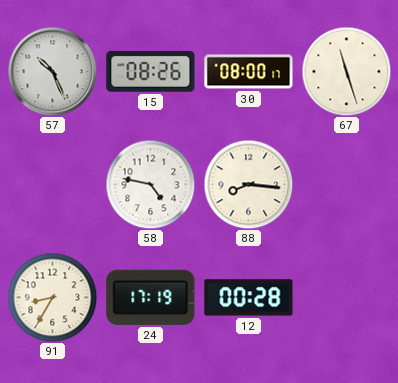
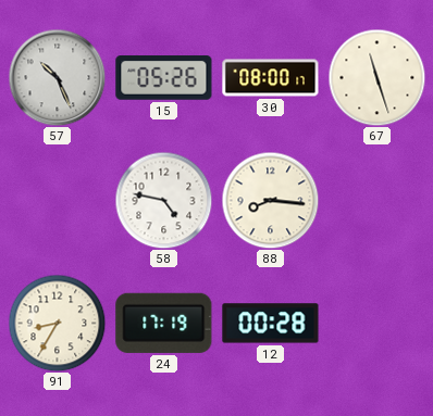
15: 08:26 -> 05:26
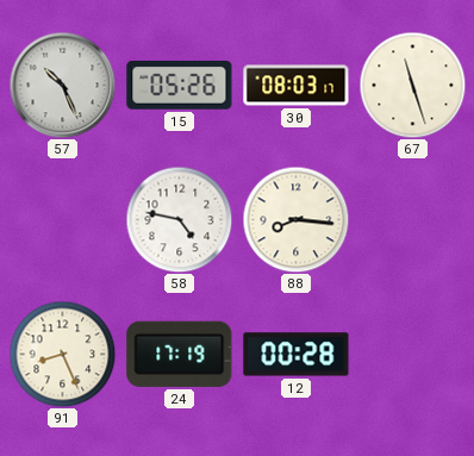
30: 08:00 -> 08:03
91: 8:35 -> 8:26
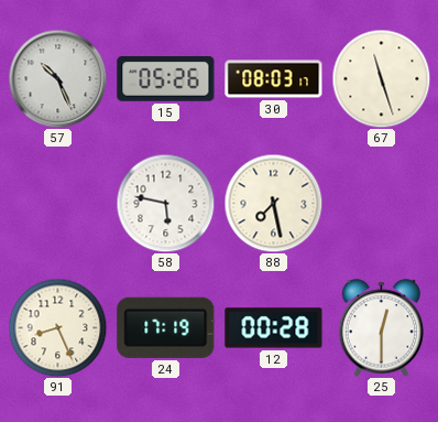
58: 4:47 -> 5:47
88: 8:16 -> 7:28
25: none -> 12:30
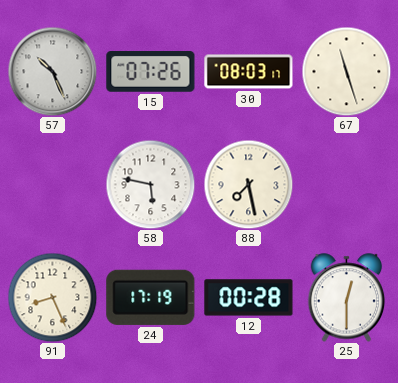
15: 05:26 -> 07:26
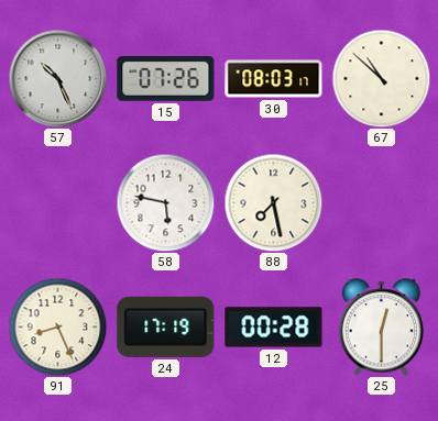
67: 11:27 -> 10:52
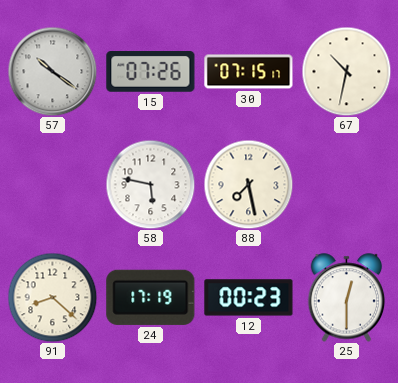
57: 10:26 -> 10:21
30: 08:03 -> 07:15
67: 10:52 -> 10:32
91: 8:26 -> 8:22
12: 00:28 -> 00:23
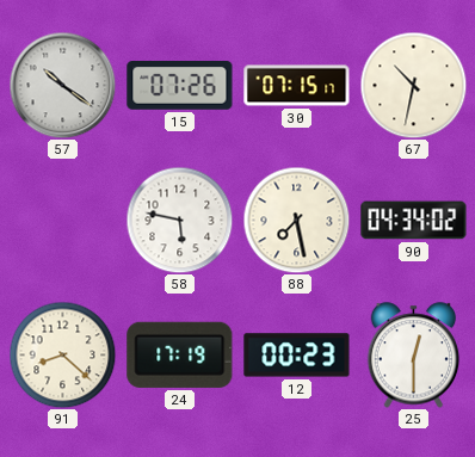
90: none -> 04:34
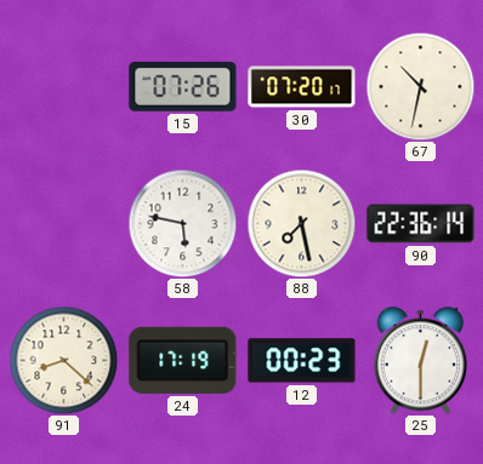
57: 10:21 -> none
30: 07:15 -> 07:20
90: 04:34 -> 22:36
